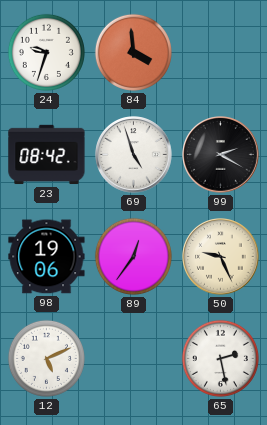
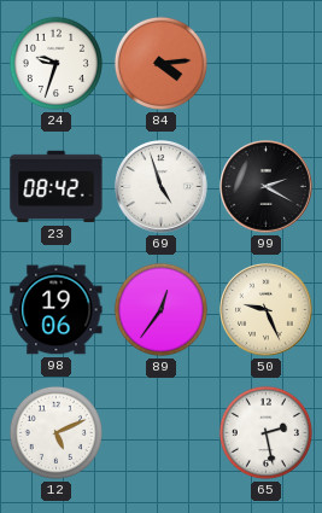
84: 3:59 -> 4:14
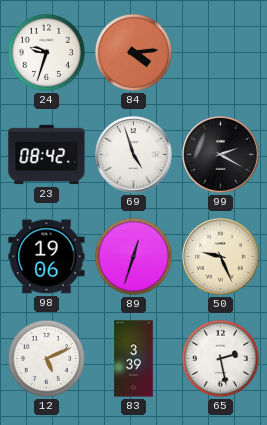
89: 12:36 -> 12:33
83: none -> 3:39
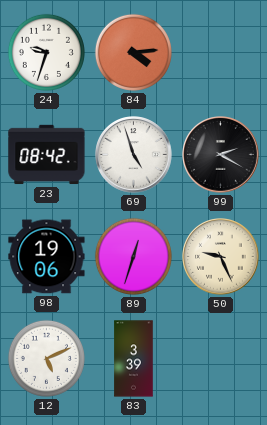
65: 2:28 -> none
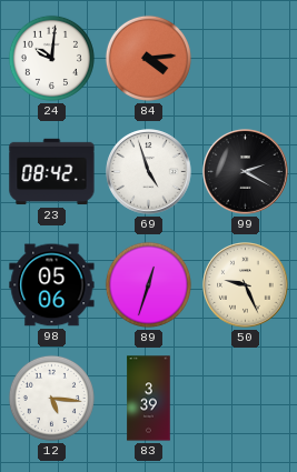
24: 9:33 -> 10:01
98: 19:06 -> 05:06
12: 5:11 -> 5:16
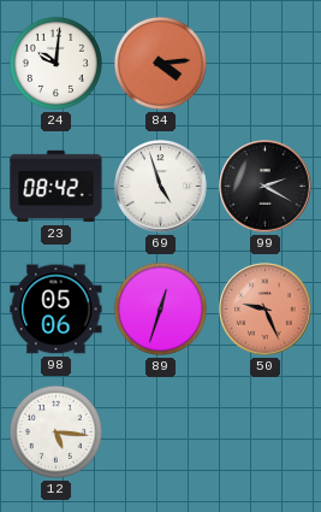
50 dial: cream -> salmon
83: 3:39 -> none
